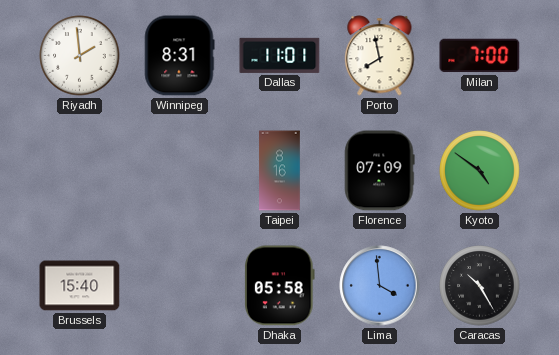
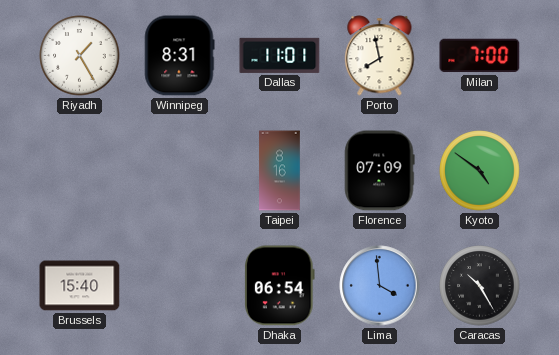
Riyadh: 1:59 -> 1:25
Dhaka: 05:58 -> 06:54
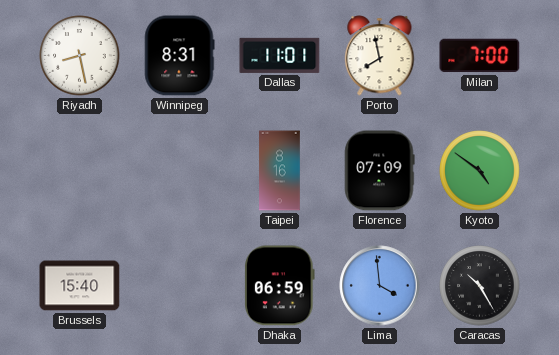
Riyadh: 1:25 -> 8:28
Dhaka: 06:54 -> 06:59
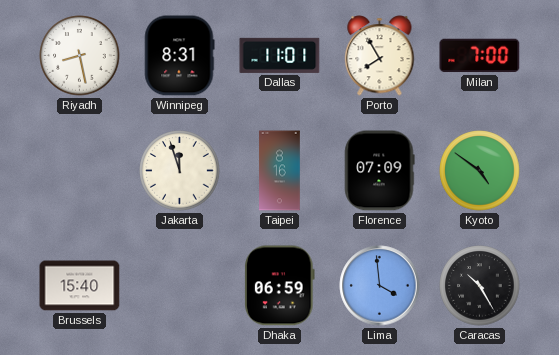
Porto: 7:58 -> 7:55
Jakarta: none -> 11:57
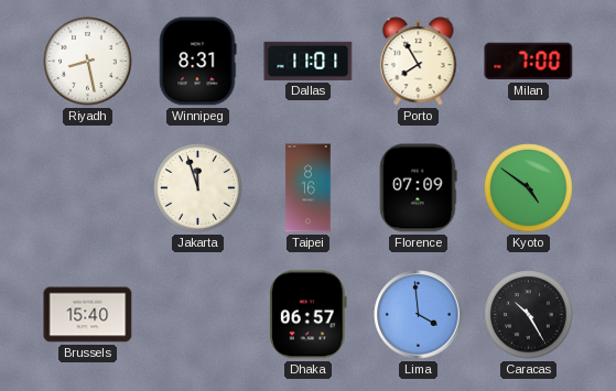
Dhaka: 06:59 -> 06:57
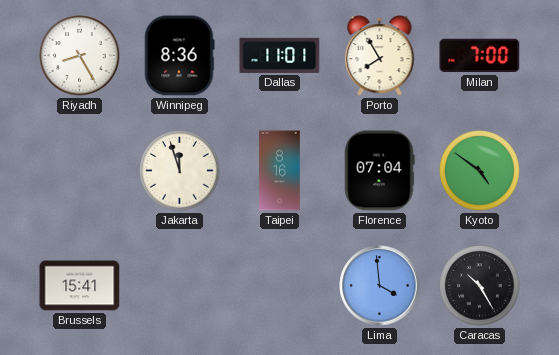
Riyadh: 8:28 -> 8:25
Winnipeg: 8:31 -> 8:36
Florence: 07:09 -> 07:04
Brussels: 15:40 -> 15:41
Dhaka: 06:57 -> none
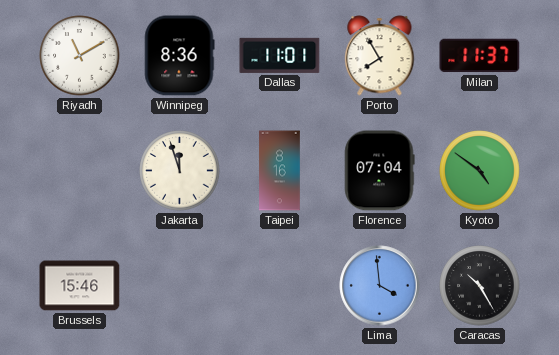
Riyadh: 8:25 -> 11:10
Milan: 7:00 -> 11:37
Brussels: 15:41 -> 15:46
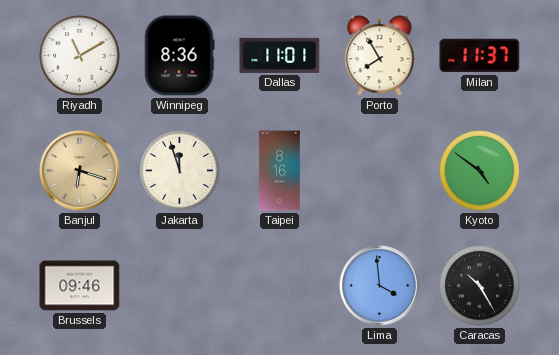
Banjul: none -> 6:18
Florence: 07:04 -> none
Brussels: 15:46 -> 09:46
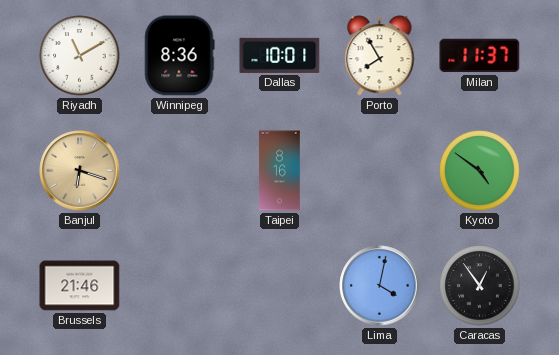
Dallas: 11:01 -> 10:01
Jakarta: 11:57 -> none
Brussels: 09:46 -> 21:46
Lima: 3:59 -> 4:02
Caracas: 10:25 -> 12:54
